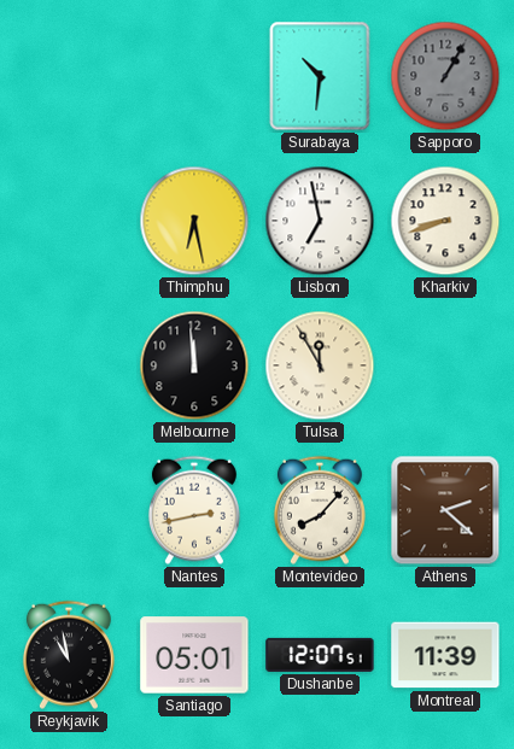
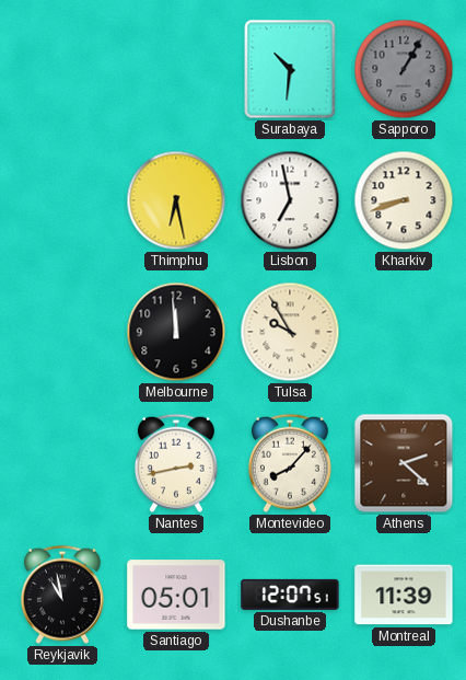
Tulsa: 11:55 -> 9:55
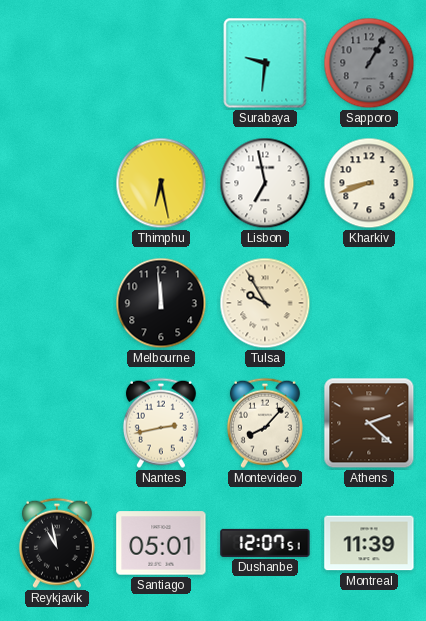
Surabaya: 10:31 -> 9:31
